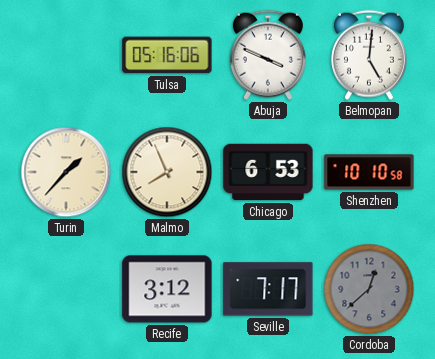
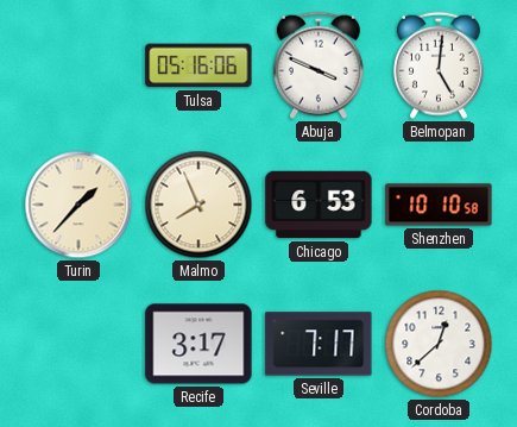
Recife: 3:12 -> 3:17
Cordoba dial: grey -> white
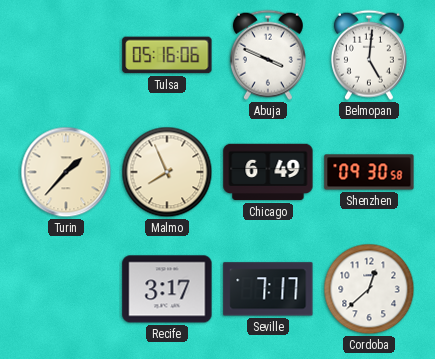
Chicago: 6:53 -> 6:49
Shenzhen: 10:10 -> 09:30
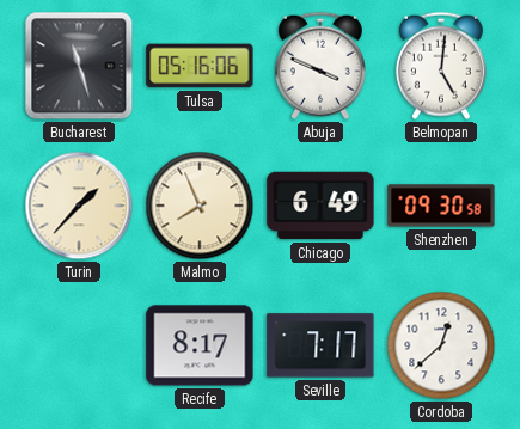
Bucharest: none -> 11:27
Recife: 3:17 -> 8:17
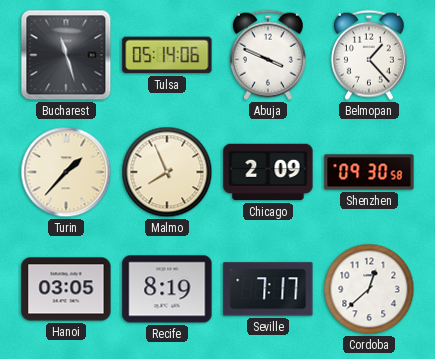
Tulsa: 05:16 -> 05:14
Belmopan: 5:01 -> 1:23
Chicago: 6:49 -> 2:09
Hanoi: none -> 03:05
Recife: 8:17 -> 8:19
